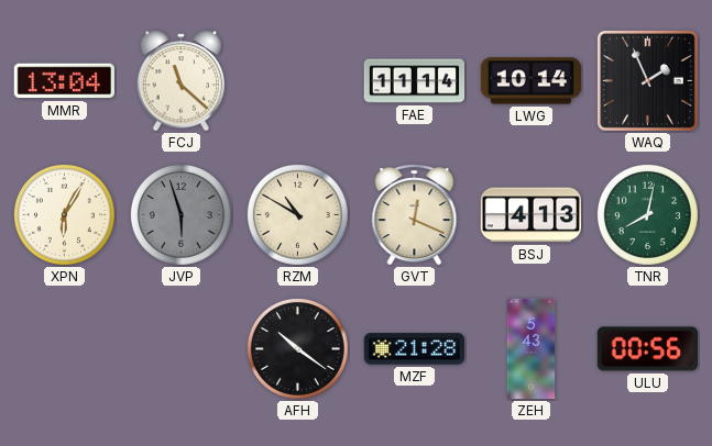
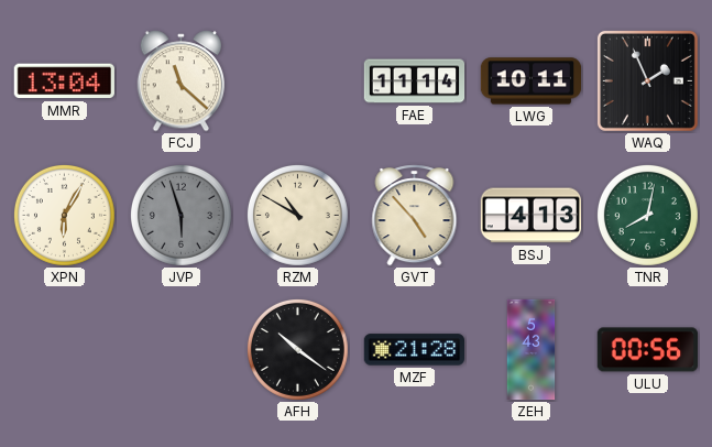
LWG: 10:14 -> 10:11
GVT: 12:19 -> 4:53
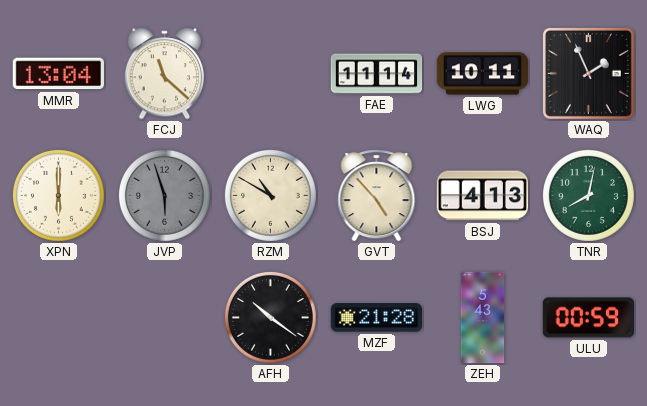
XPN: 6:05 -> 6:00
ULU: 00:56 -> 00:59
